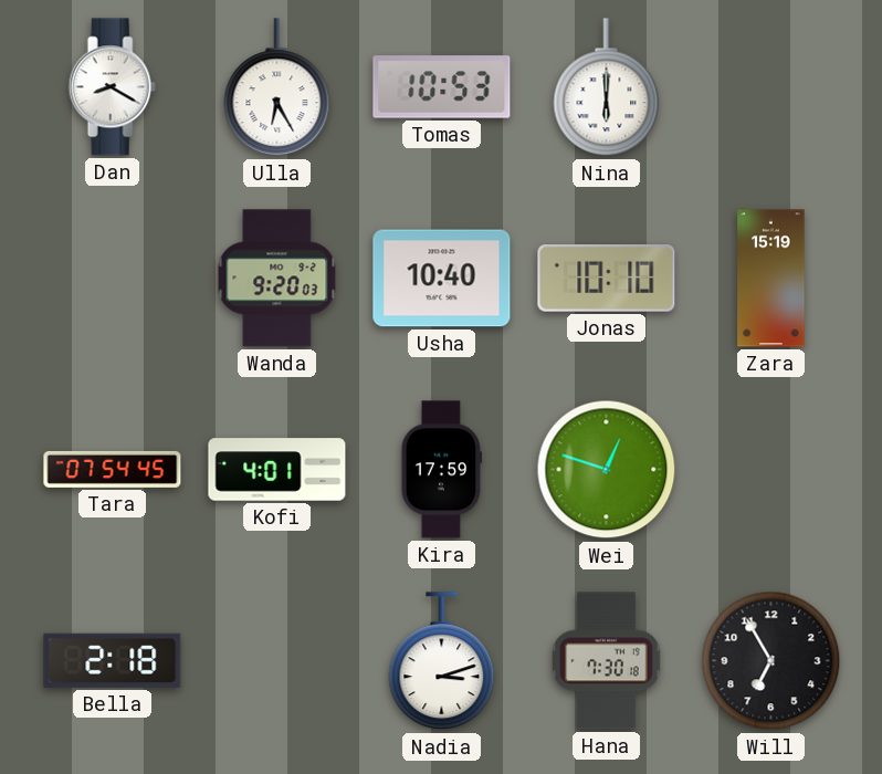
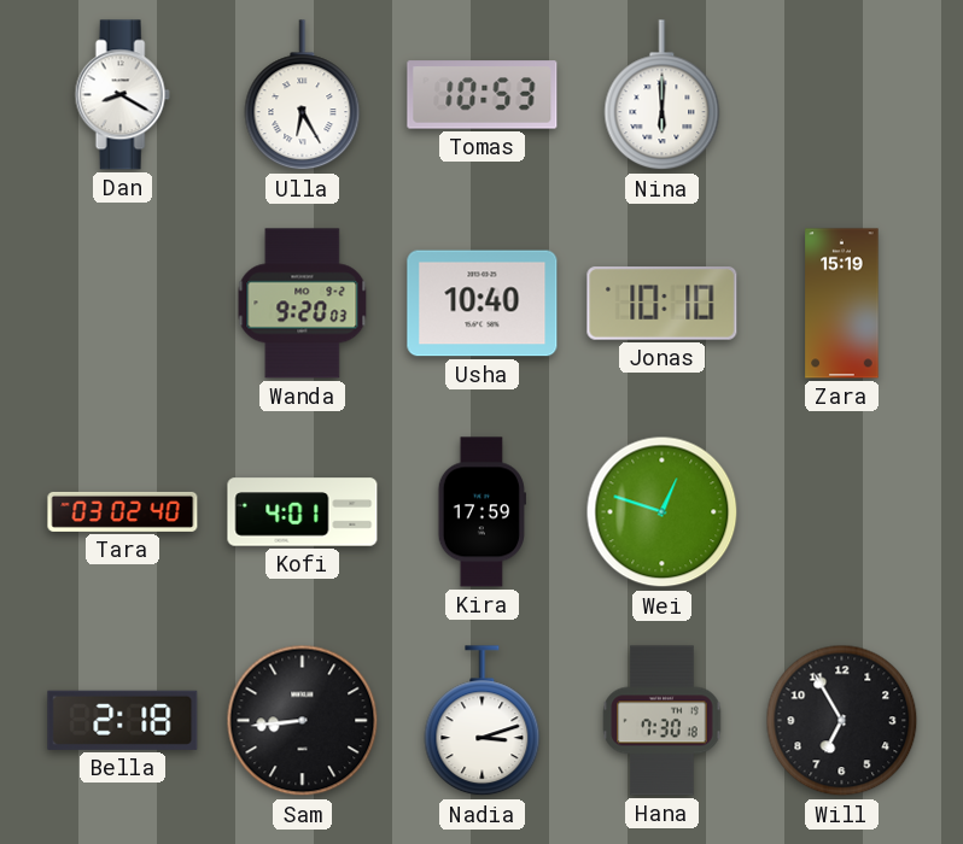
Tara: 07:54 -> 03:02
Sam: none -> 8:44
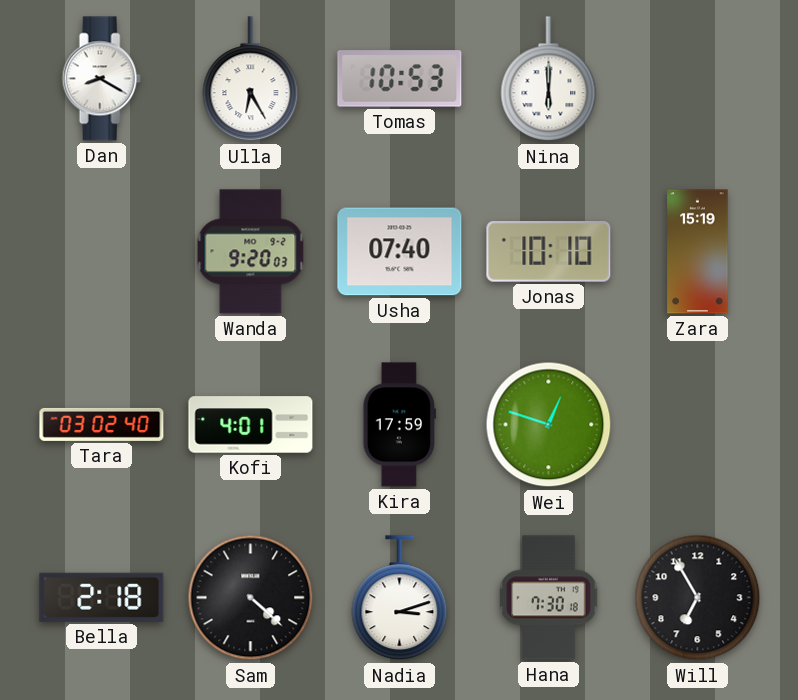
Usha: 10:40 -> 07:40
Sam: 8:44 -> 4:22
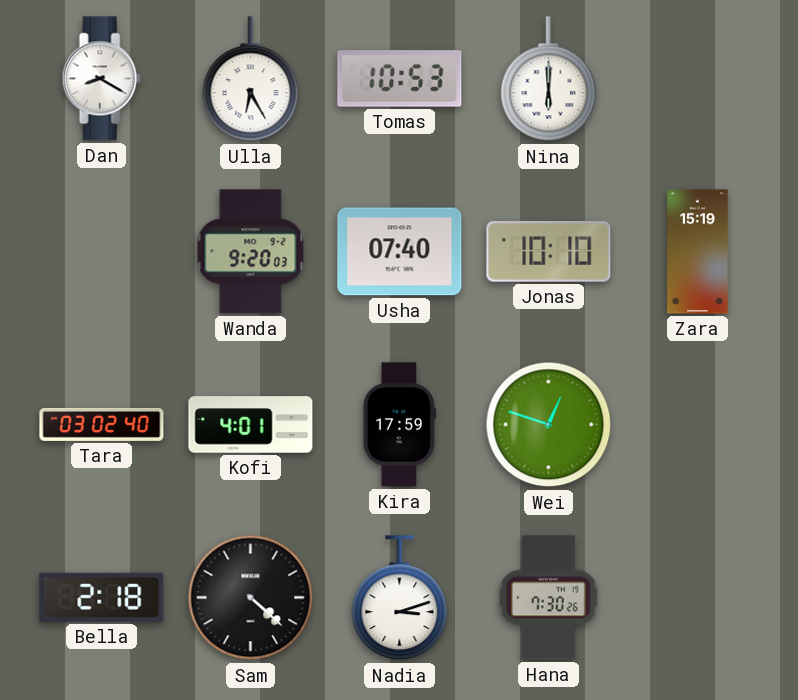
Hana: 7:30:18 -> 7:30:26
Will: 6:55 -> none
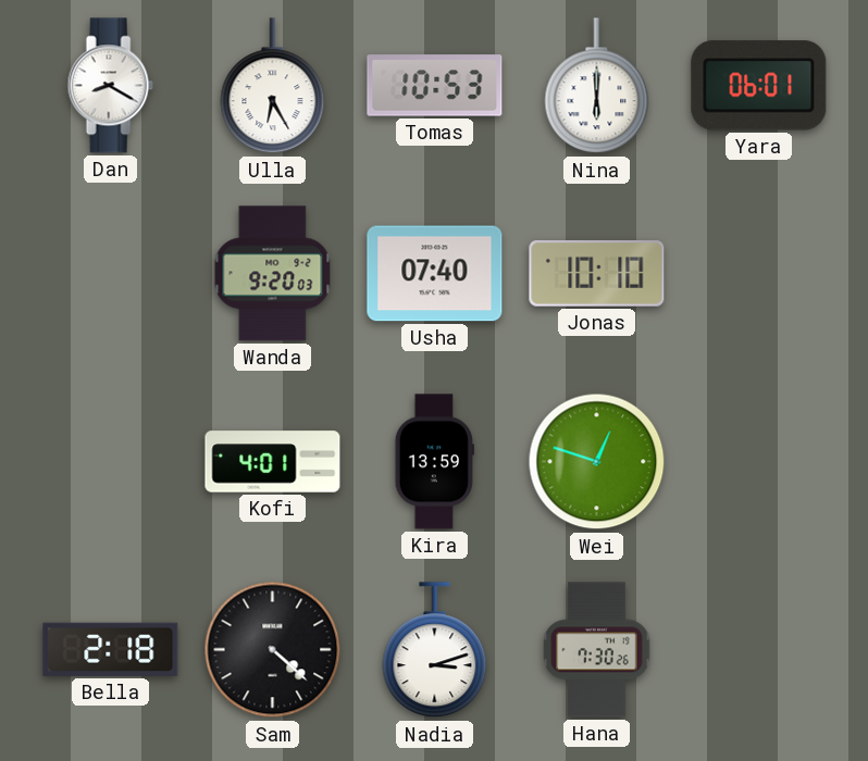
Yara: none -> 06:01
Zara: 15:19 -> none
Tara: 03:02 -> none
Kira: 17:59 -> 13:59
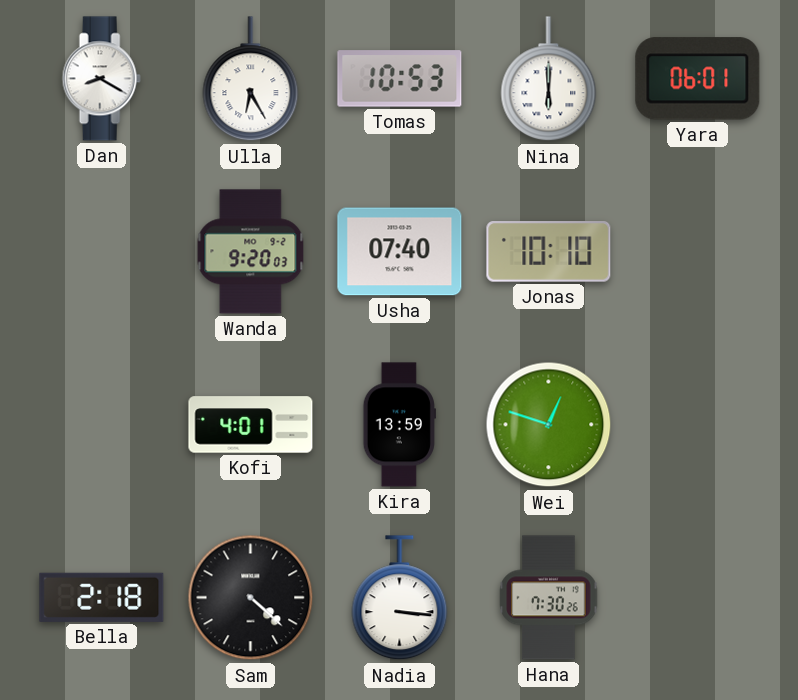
Nadia: 3:12 -> 3:16
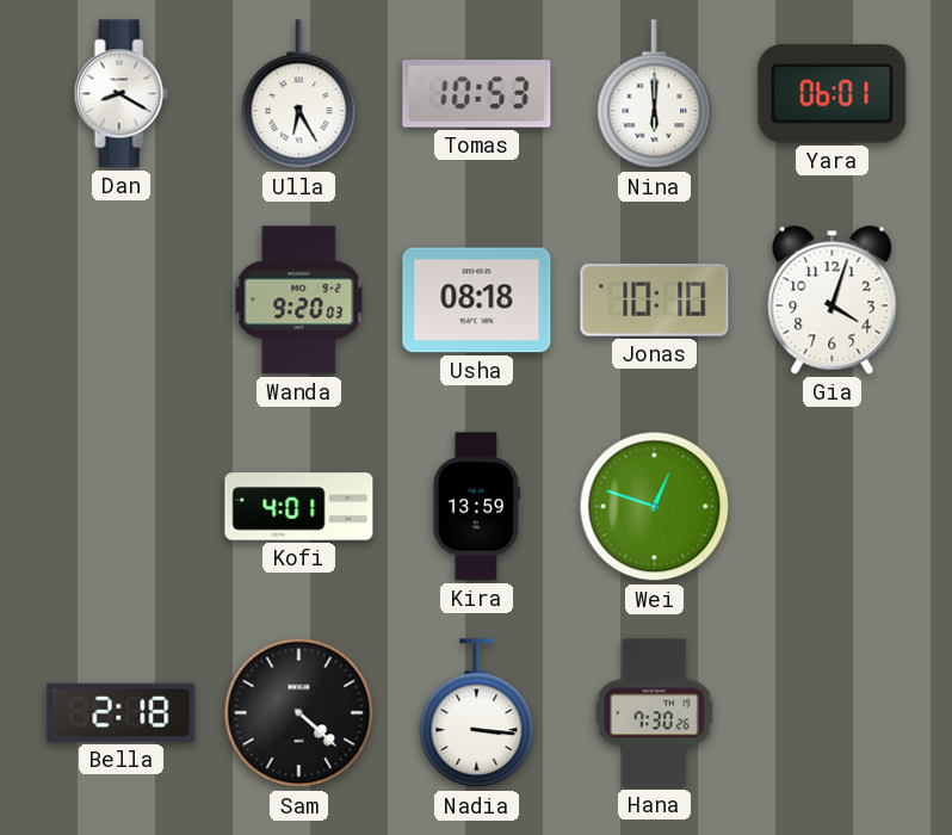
Usha: 07:40 -> 08:18
Gia: none -> 4:03
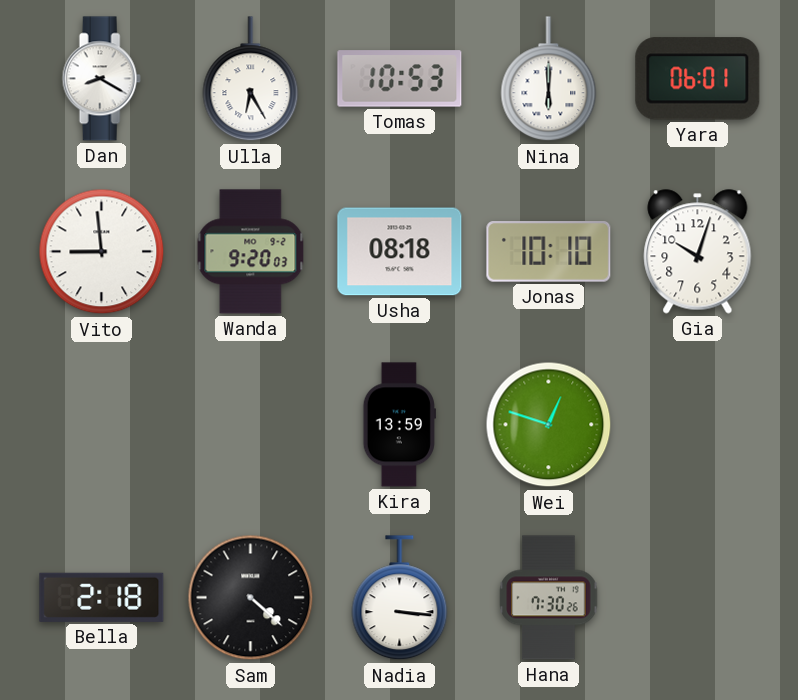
Vito: none -> 8:59
Gia: 4:03 -> 10:03
Kofi: 4:01 -> none
